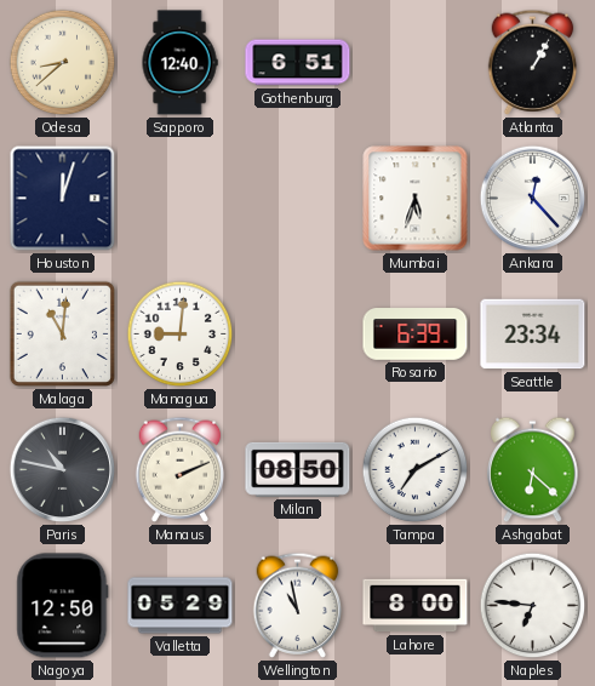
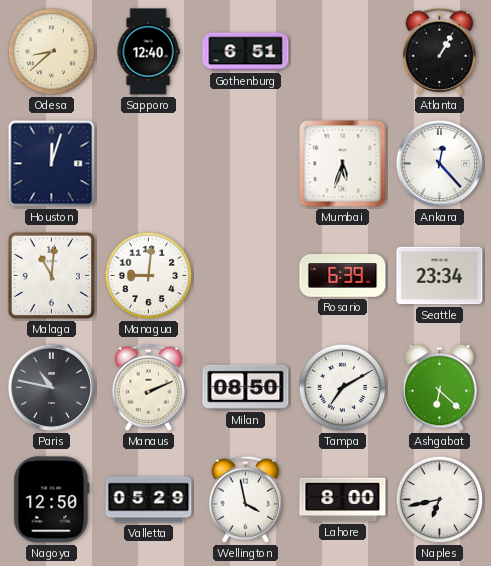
Wellington: 10:58 -> 3:58
Naples: 6:46 -> 6:43
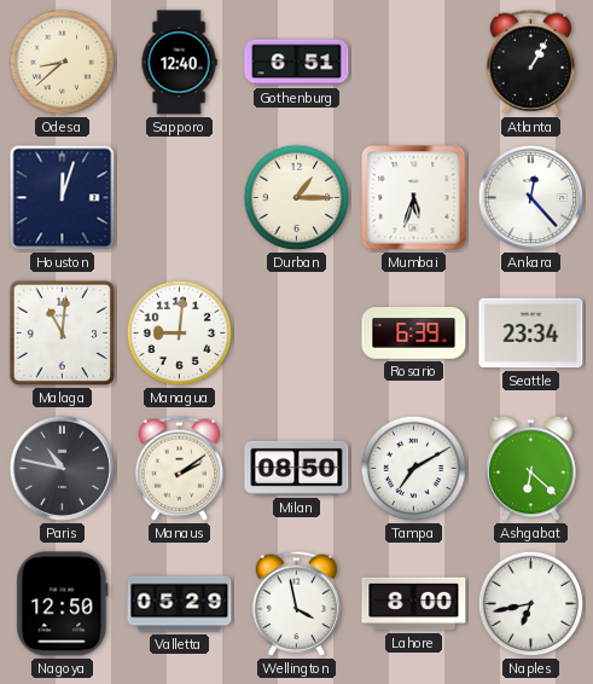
Durban: none -> 1:15
Manaus: 2:11 -> 2:09
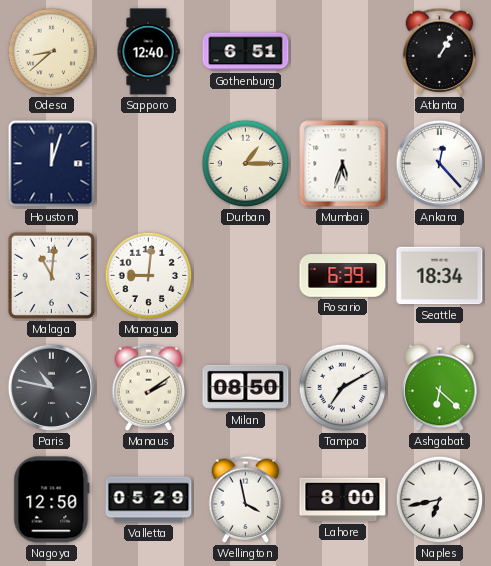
Seattle: 23:34 -> 18:34
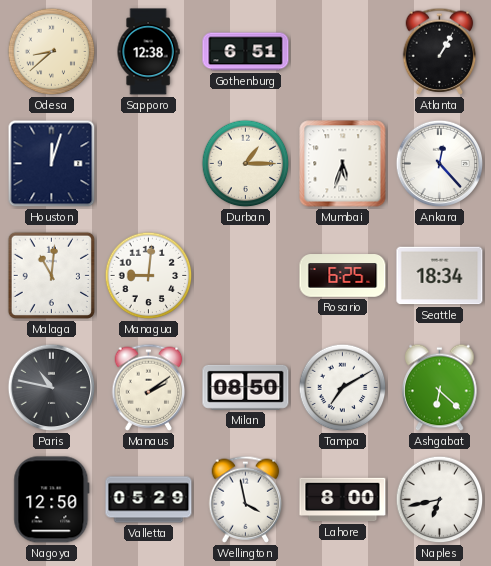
Sapporo: 12:40 -> 12:38
Rosario: 6:39 -> 6:25
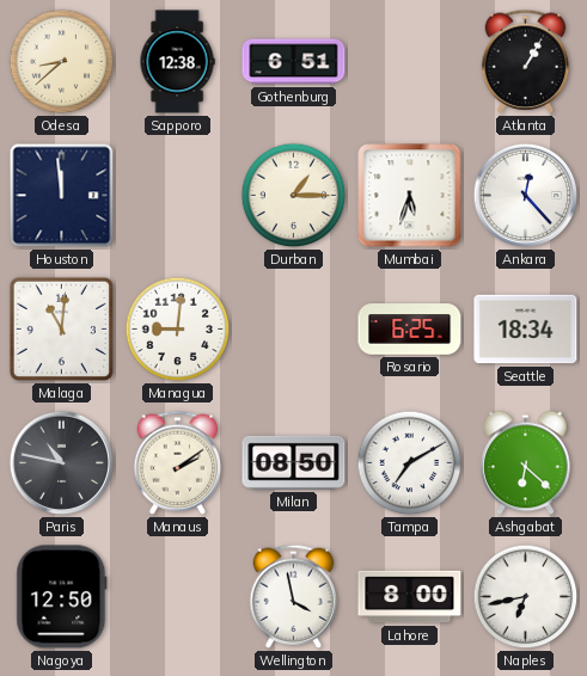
Houston: 12:03 -> 11:59
Valletta: 05:29 -> none
